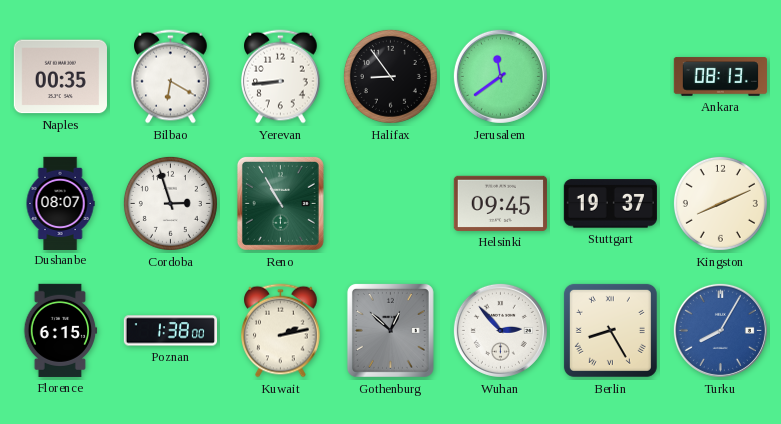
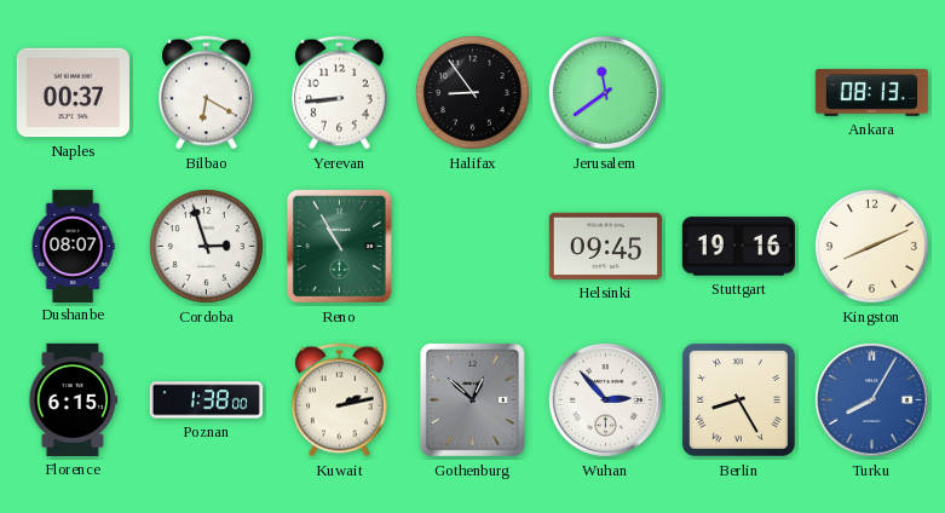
Naples: 00:35 -> 00:37
Stuttgart: 19:37 -> 19:16
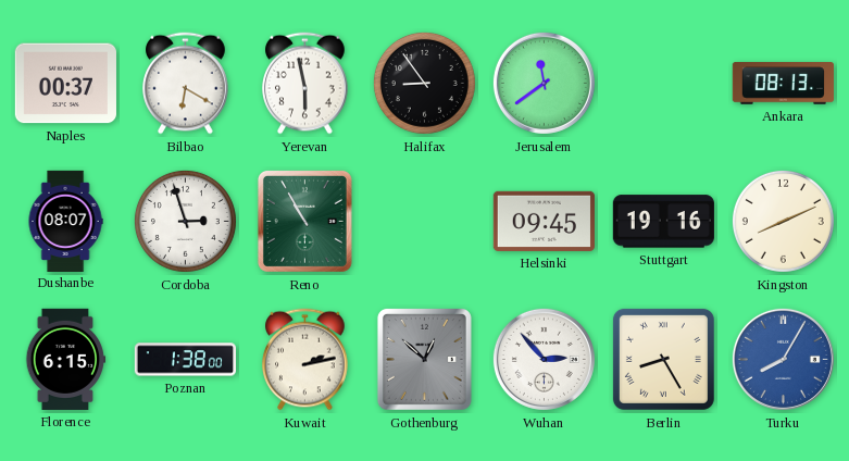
Yerevan: 8:44 -> 5:58
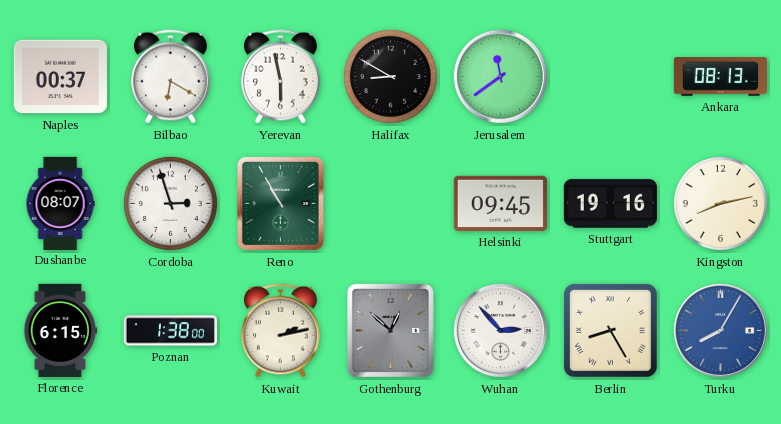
Halifax: 8:54 -> 8:50
Kingston: 8:11 -> 8:13
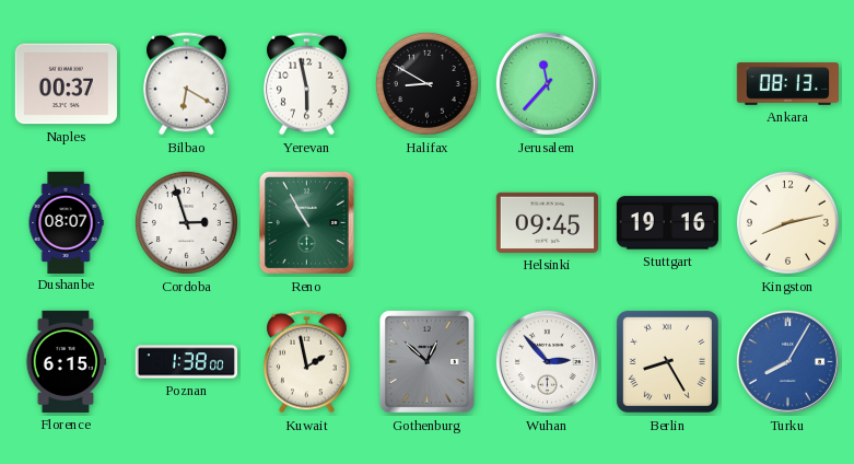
Jerusalem: 11:39 -> 11:37
Kuwait: 2:13 -> 1:58
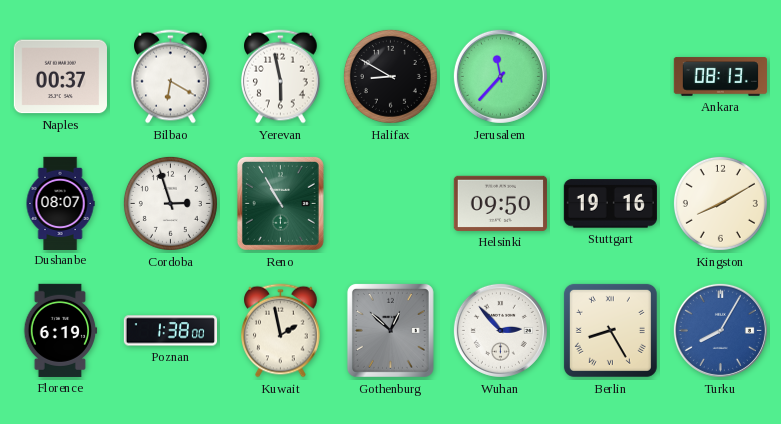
Helsinki: 09:45 -> 09:50
Kingston: 8:13 -> 8:10
Florence: 6:15 -> 6:19
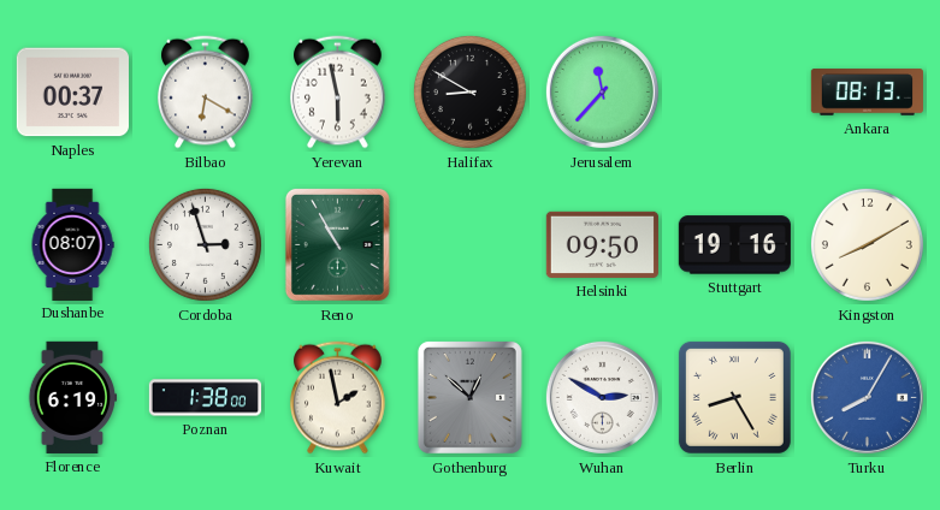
Wuhan: 2:53 -> 2:50
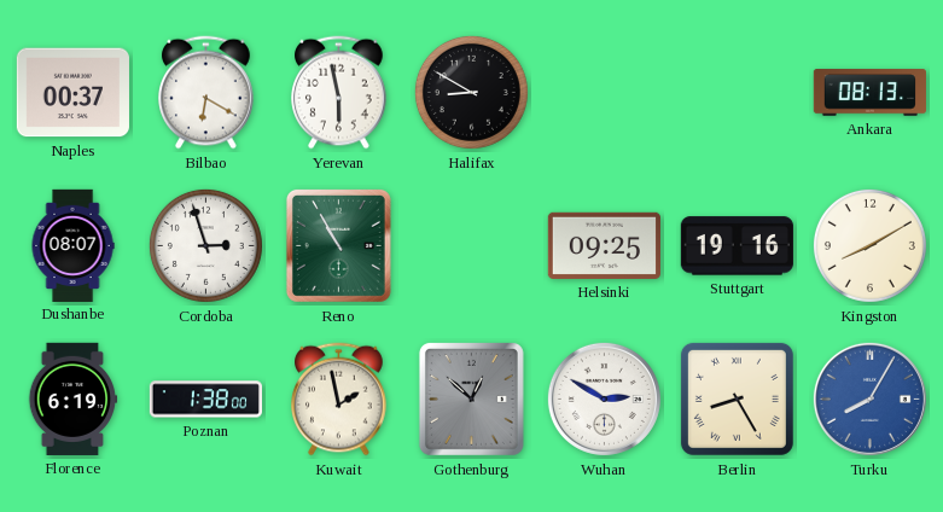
Jerusalem: 11:37 -> none
Helsinki: 09:50 -> 09:25
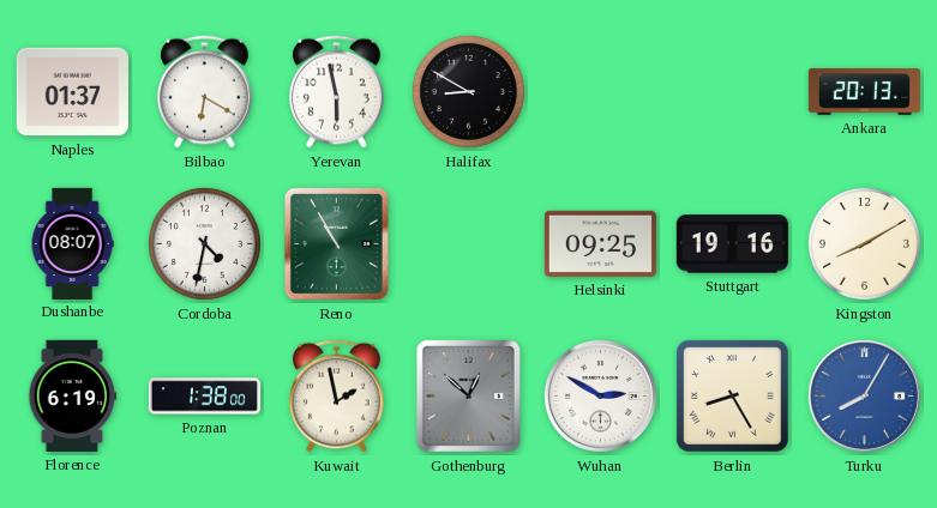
Naples: 00:37 -> 01:37
Ankara: 08:13 -> 20:13
Cordoba: 2:57 -> 4:32
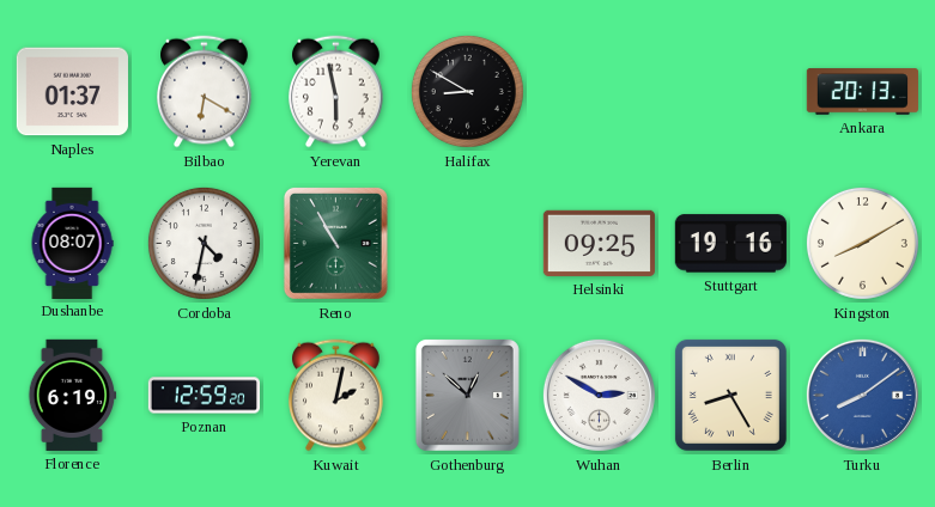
Poznan: 1:38 -> 12:59
Kuwait: 1:58 -> 2:02
Turku: 8:05 -> 8:09
